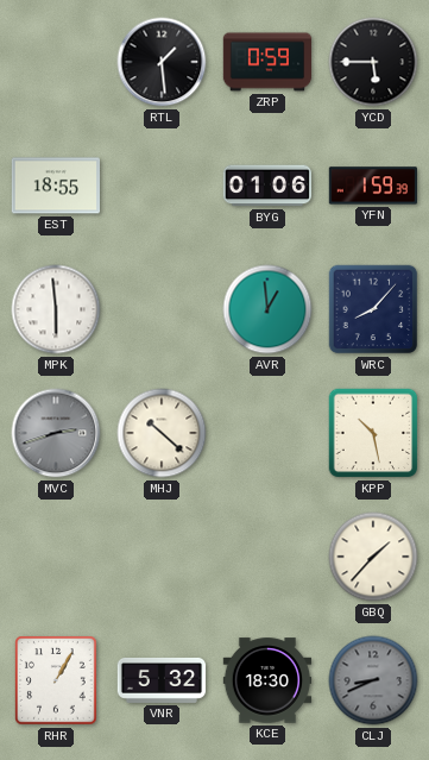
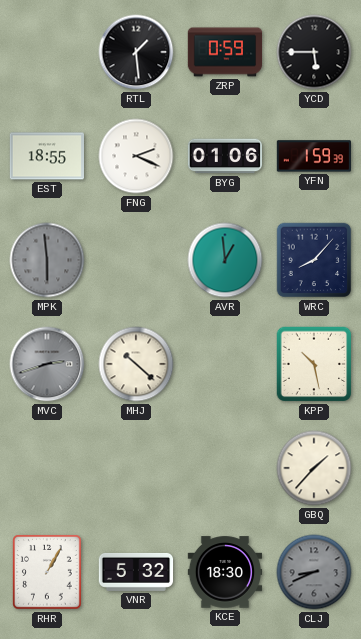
FNG: none -> 2:19
MPK dial: white -> grey
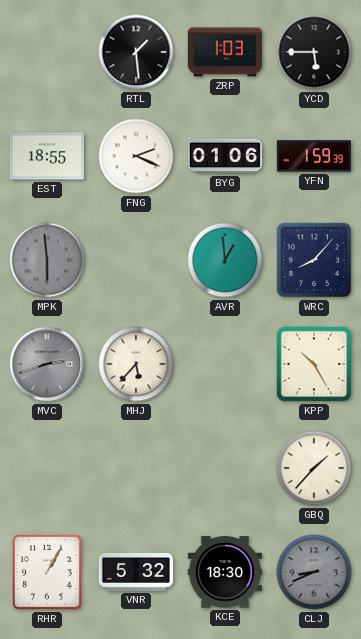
ZRP: 0:59 -> 1:03
MHJ: 10:22 -> 5:37
KPP: 10:28 -> 10:25
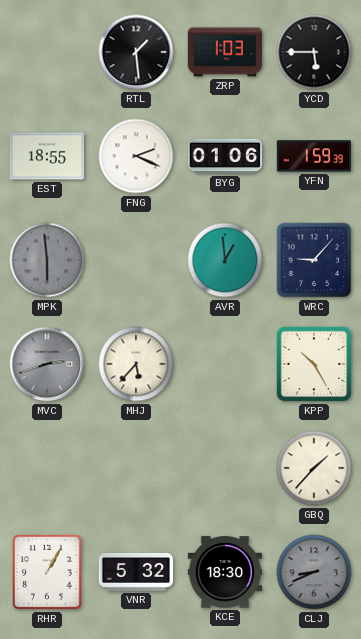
WRC: 8:07 -> 9:07
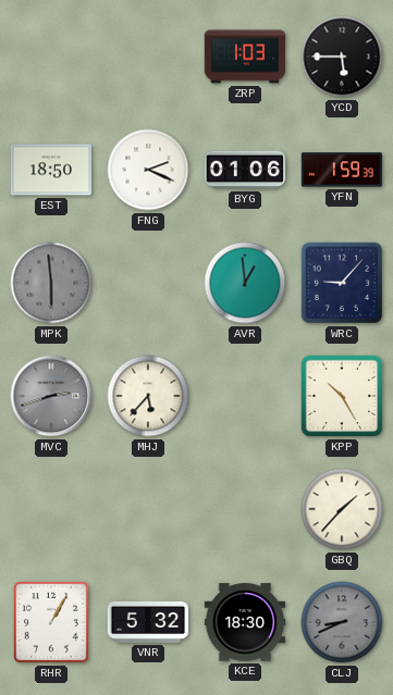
RTL: 1:29 -> none
EST: 18:55 -> 18:50
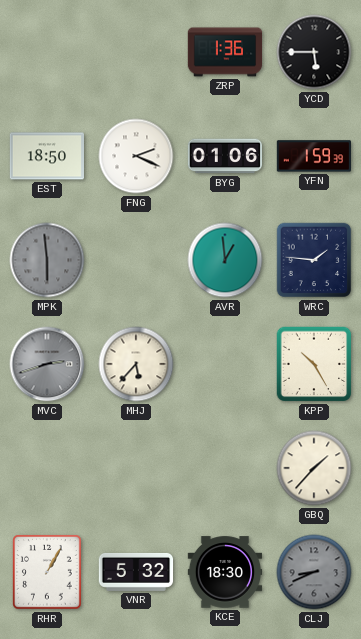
ZRP: 1:03 -> 1:36
WRC: 9:07 -> 1:46
